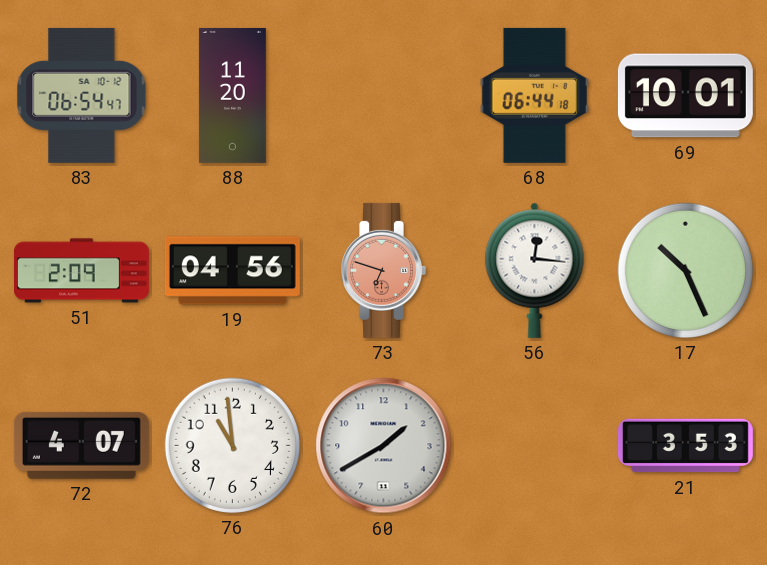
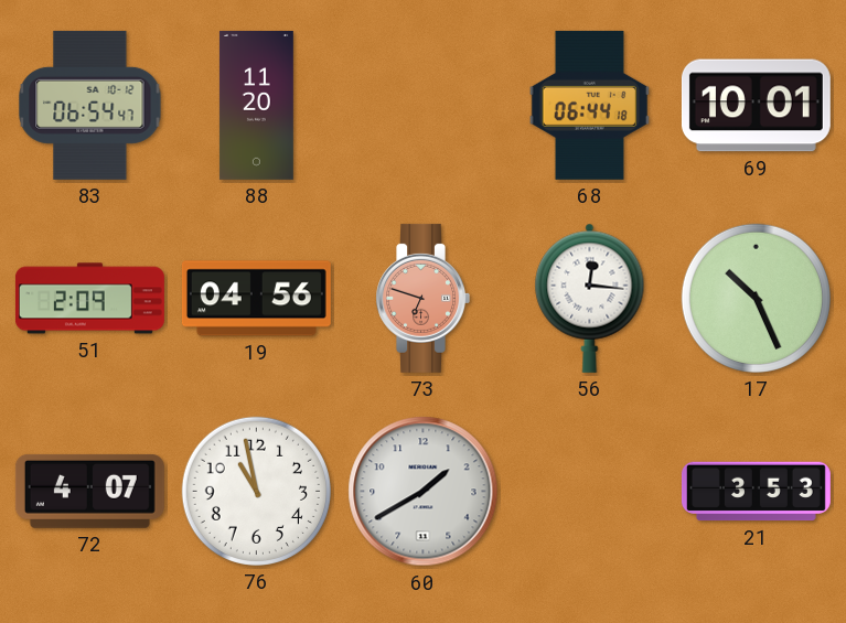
76: 10:59 -> 10:58
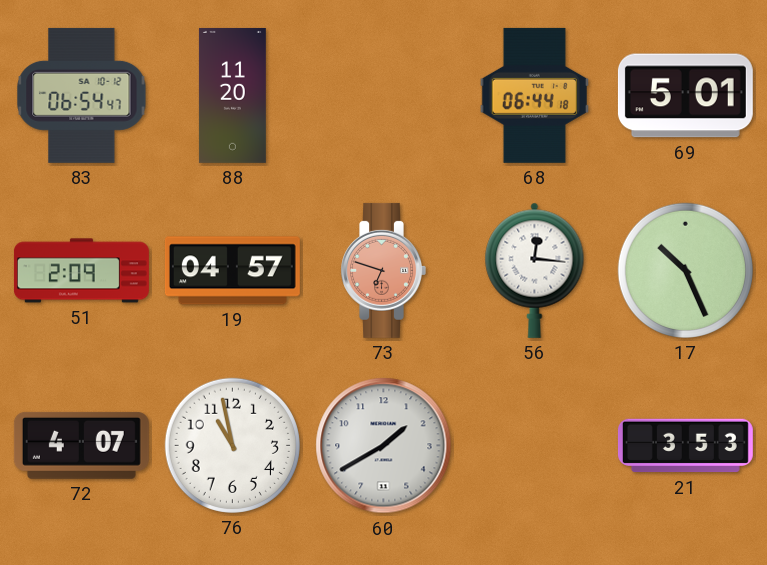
69: 10:01 -> 5:01
19: 04:56 -> 04:57
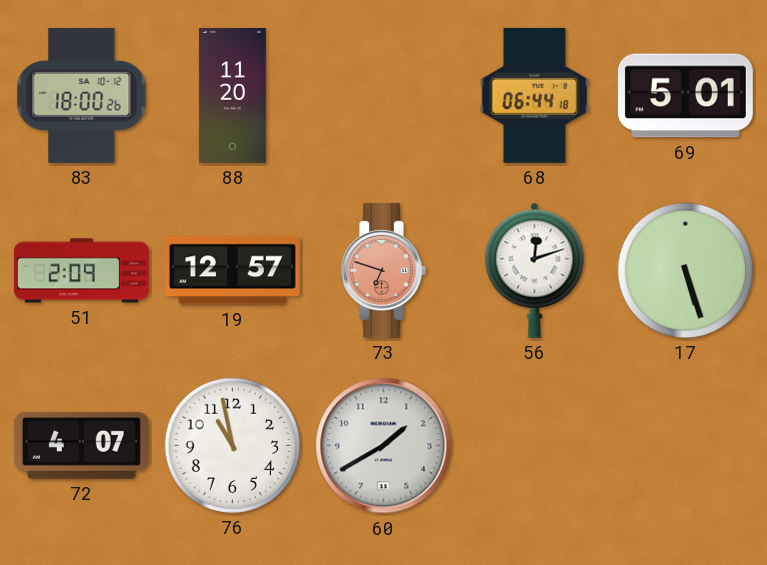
83: 06:54 -> 18:00
19: 04:57 -> 12:57
56: 12:16 -> 12:12
17: 10:26 -> 5:27
21: 3:53 -> none
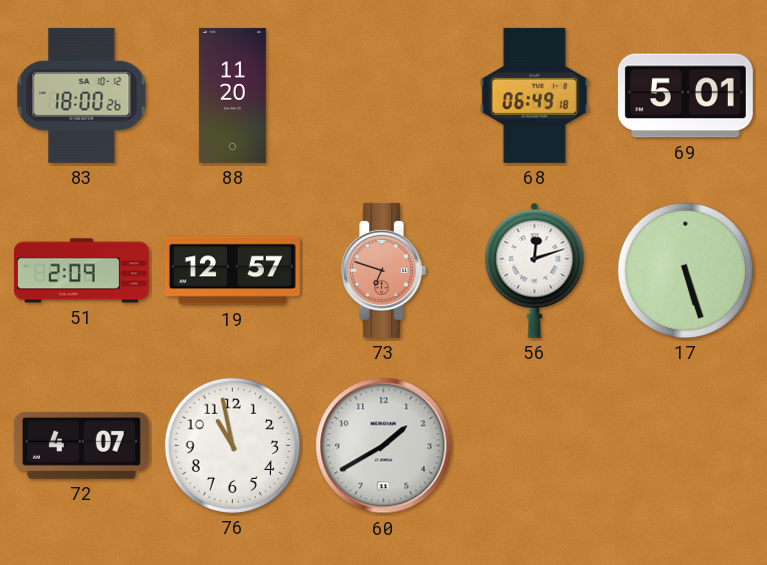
68: 06:44 -> 06:49
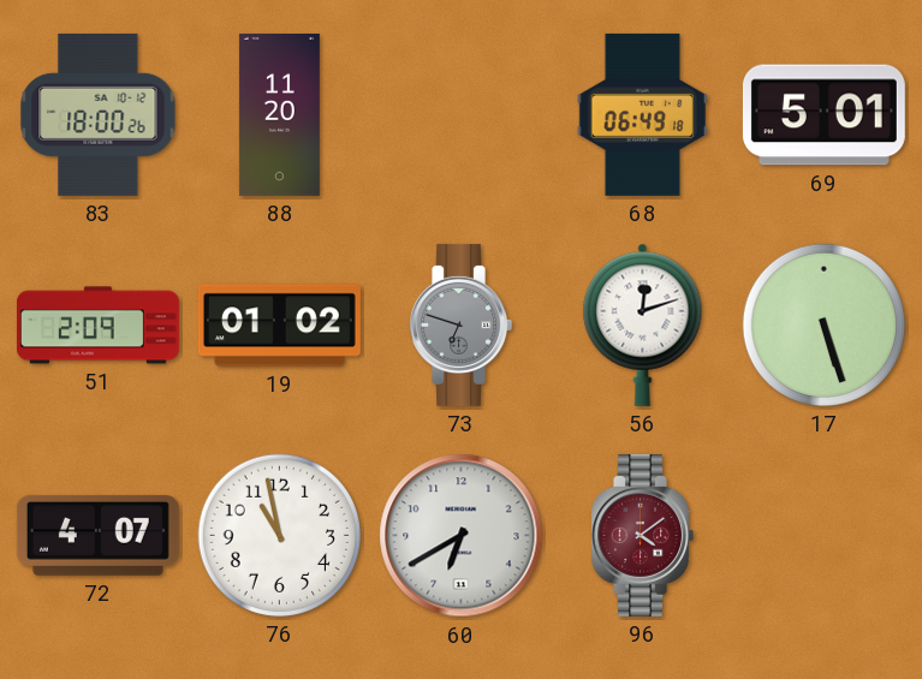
19: 12:57 -> 01:02
73 dial: salmon -> grey
60: 1:40 -> 6:40
96: none -> 4:09
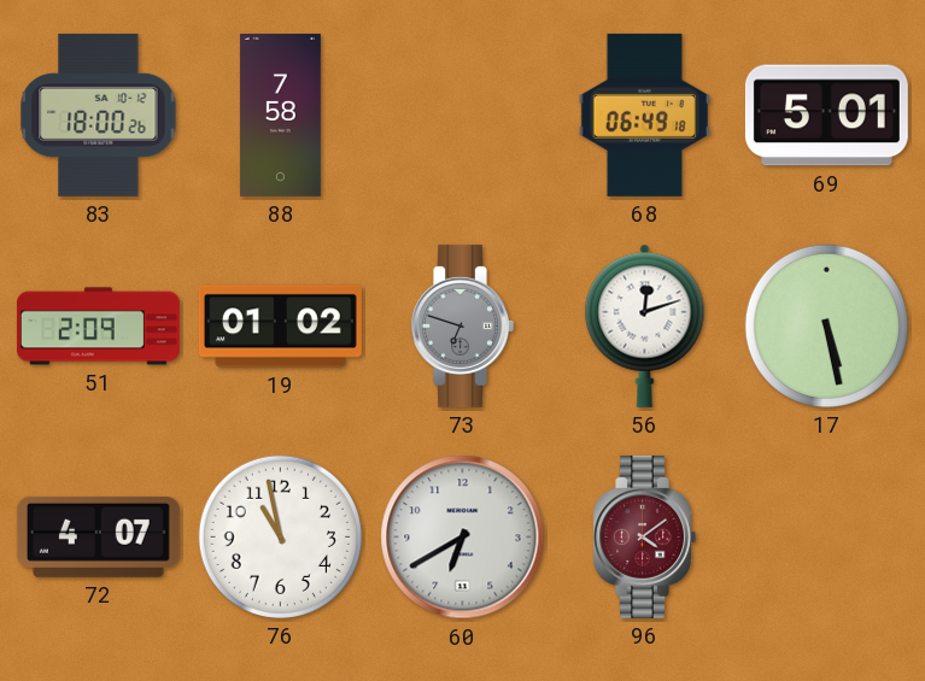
88: 11:20 -> 7:58
17: 5:27 -> 5:28
